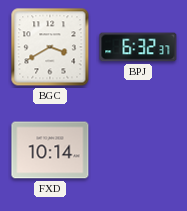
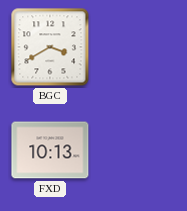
BPJ: 6:32 -> none
FXD: 10:14 -> 10:13
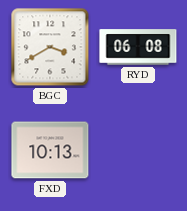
RYD: none -> 06:08
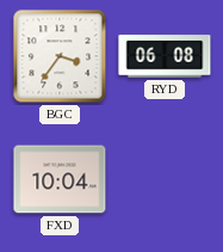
BGC: 3:40 -> 3:36
FXD: 10:13 -> 10:04
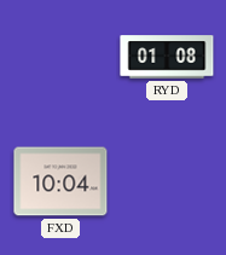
BGC: 3:36 -> none
RYD: 06:08 -> 01:08
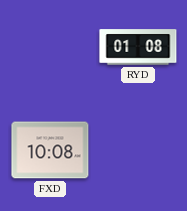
FXD: 10:04 -> 10:08
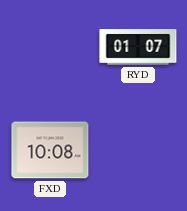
RYD: 01:08 -> 01:07
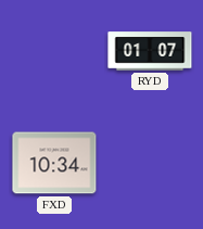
FXD: 10:08 -> 10:34
